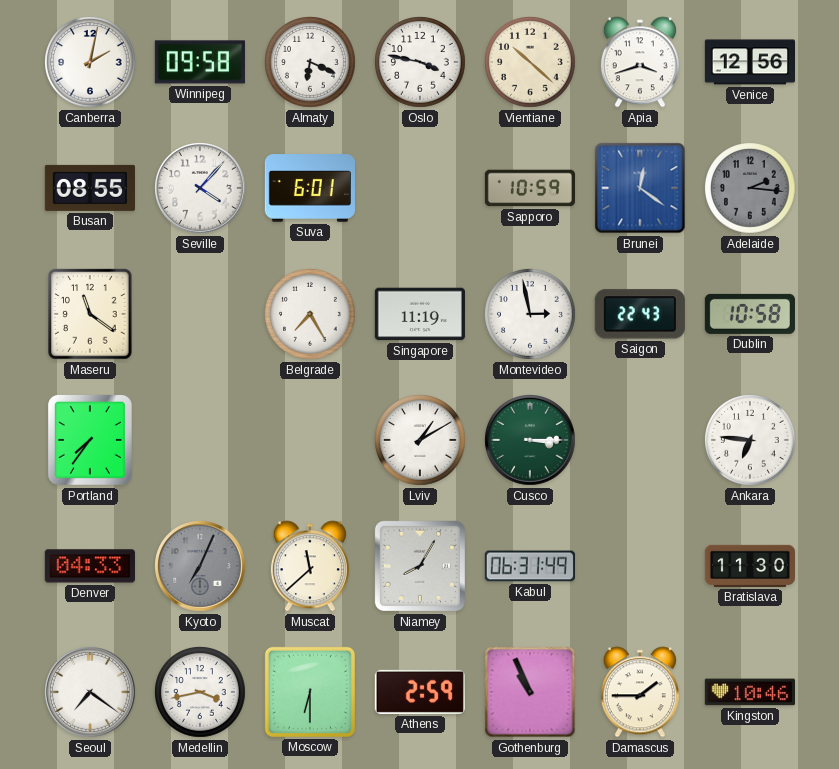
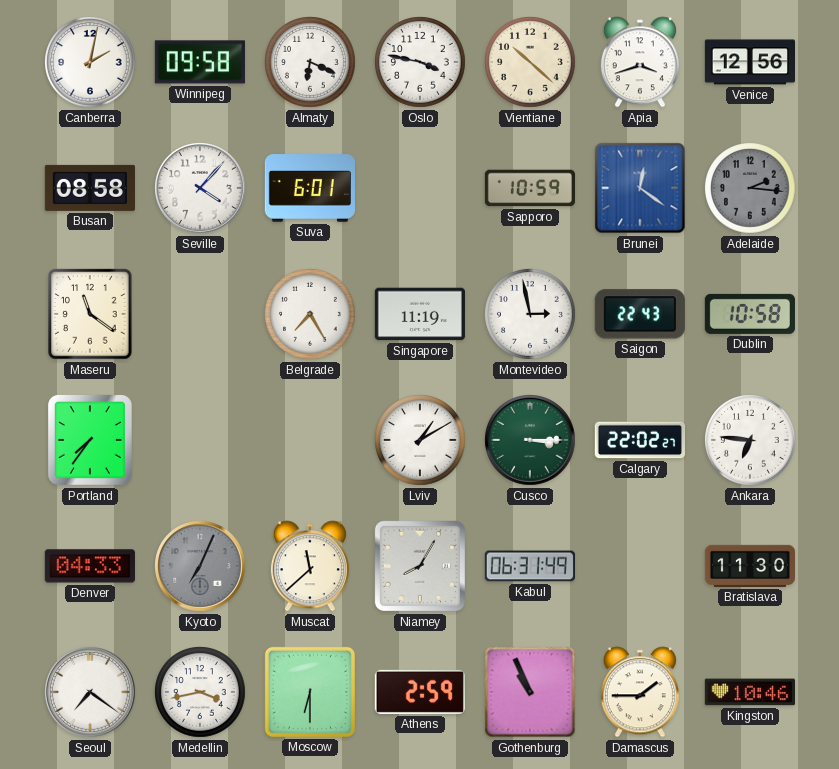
Busan: 08:55 -> 08:58
Calgary: none -> 22:02
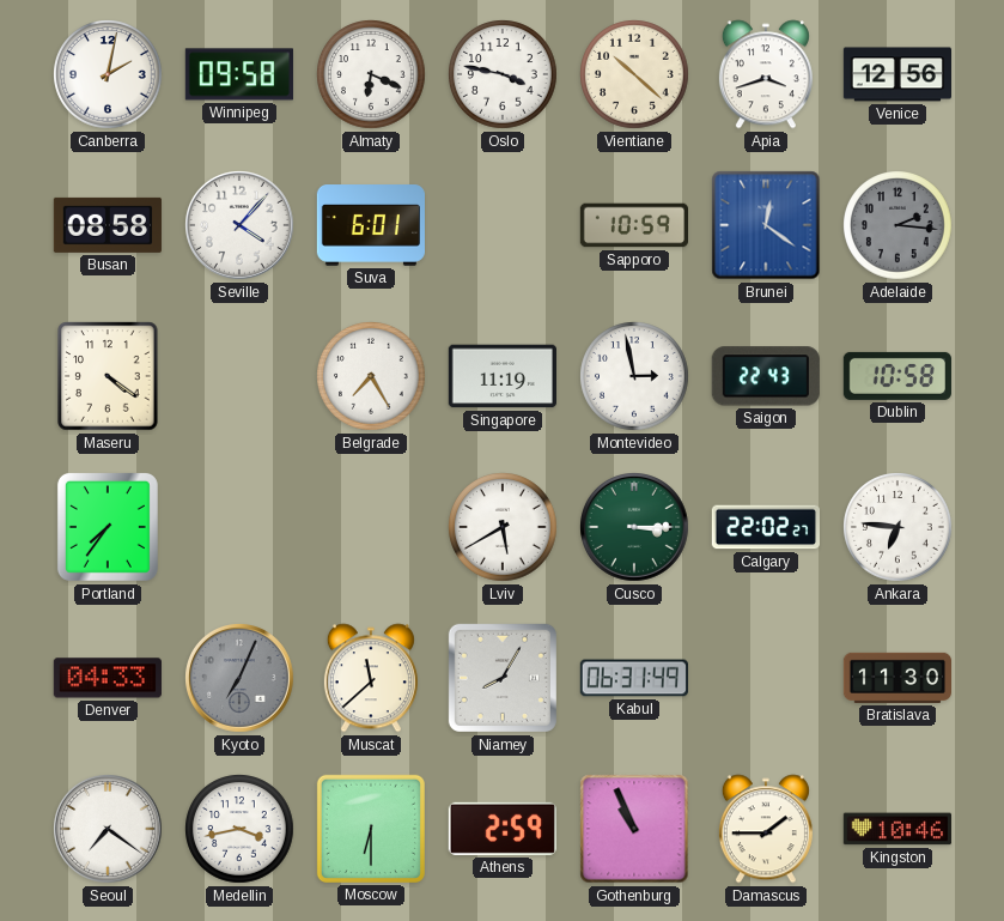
Maseru: 11:21 -> 4:21
Lviv: 1:10 -> 5:40
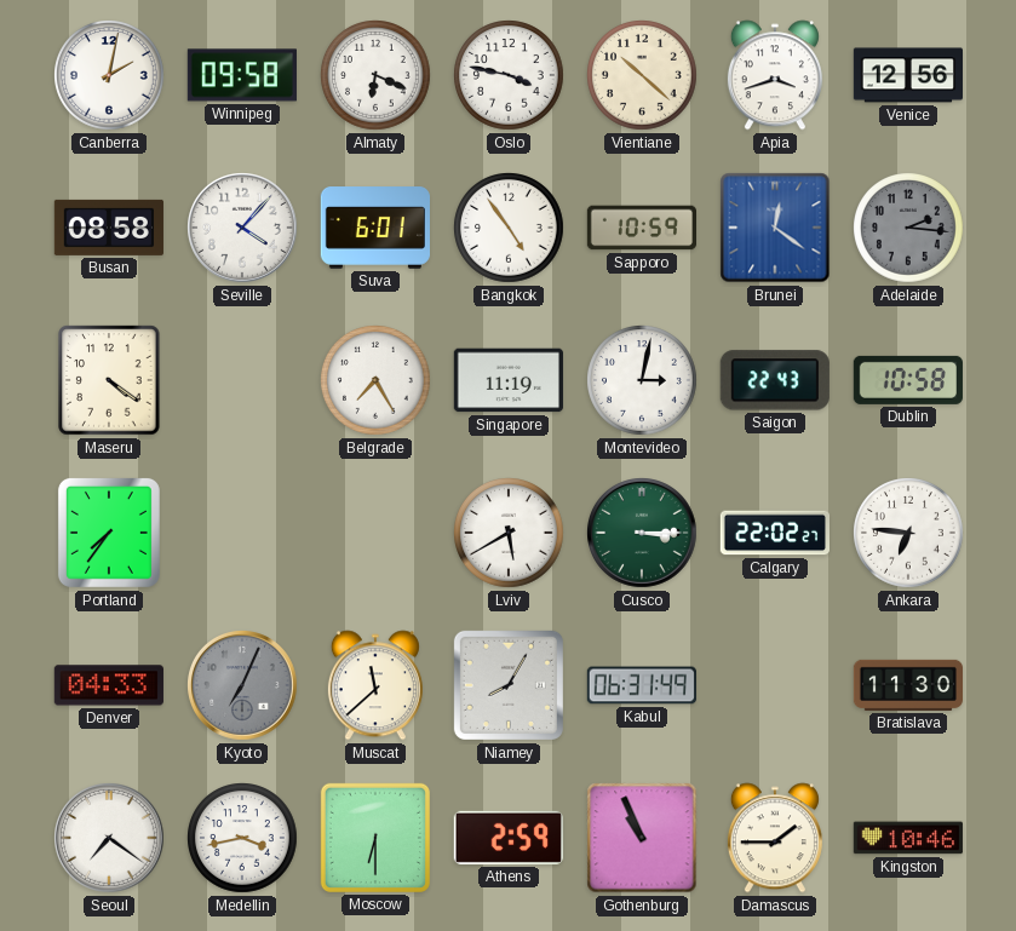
Bangkok: none -> 4:54
Montevideo: 2:58 -> 3:02
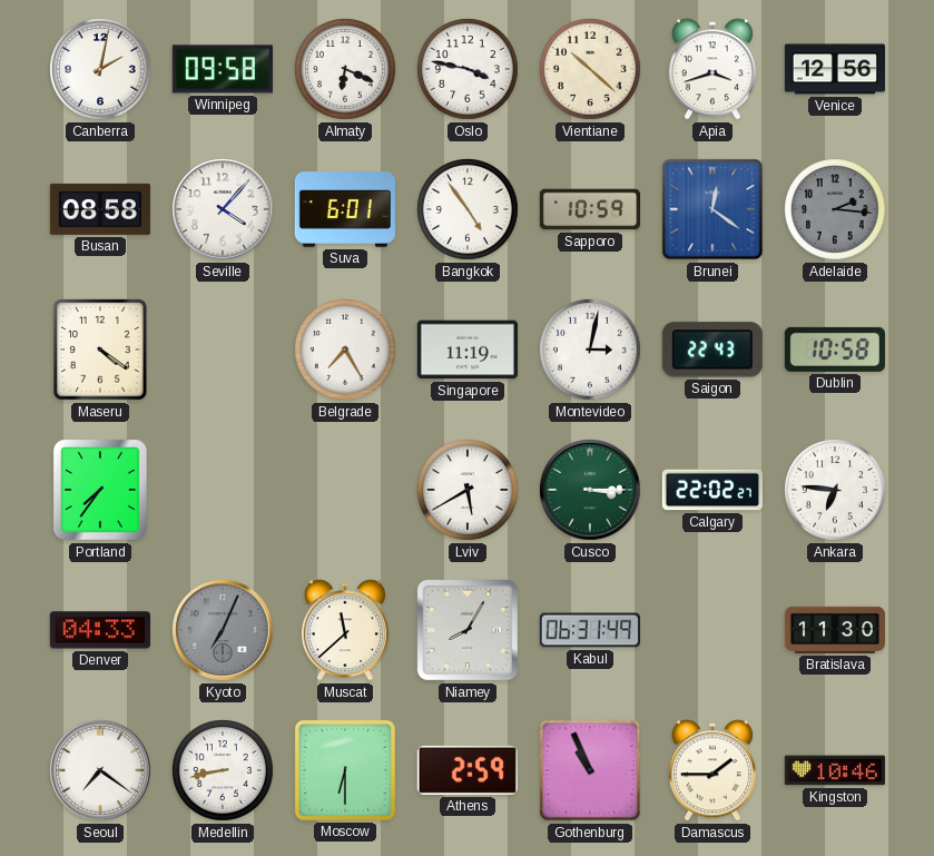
Medellin: 3:43 -> 8:43
